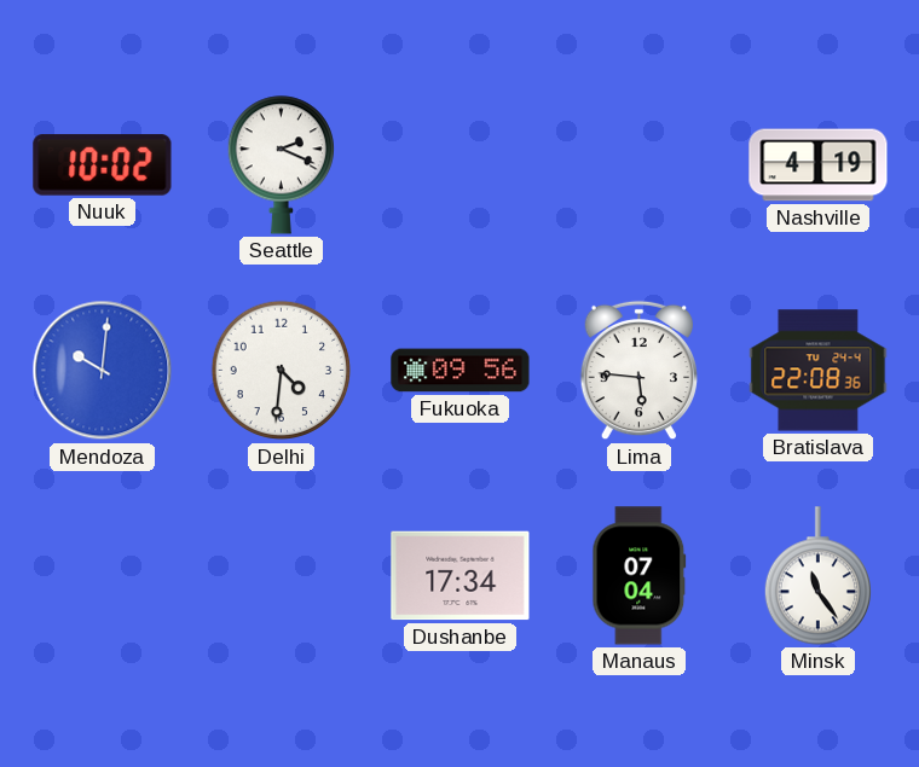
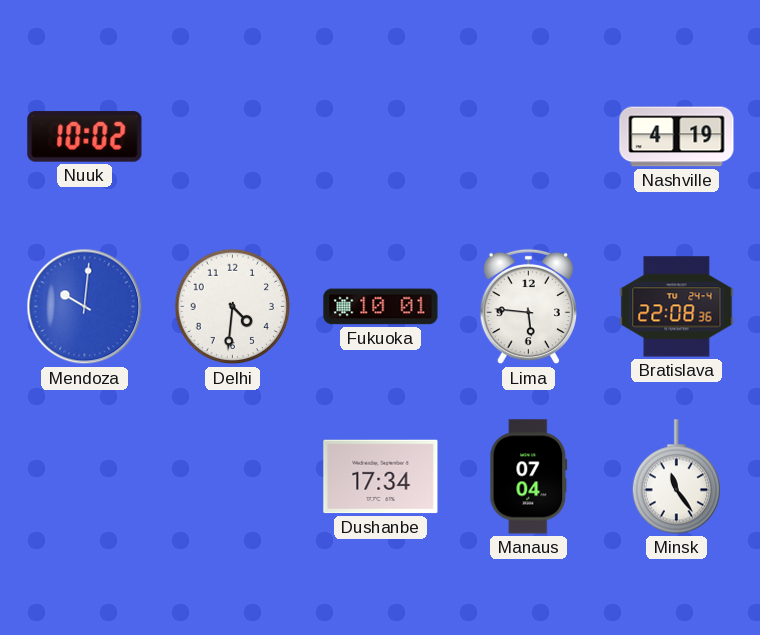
Seattle: 2:19 -> none
Fukuoka: 09:56 -> 10:01
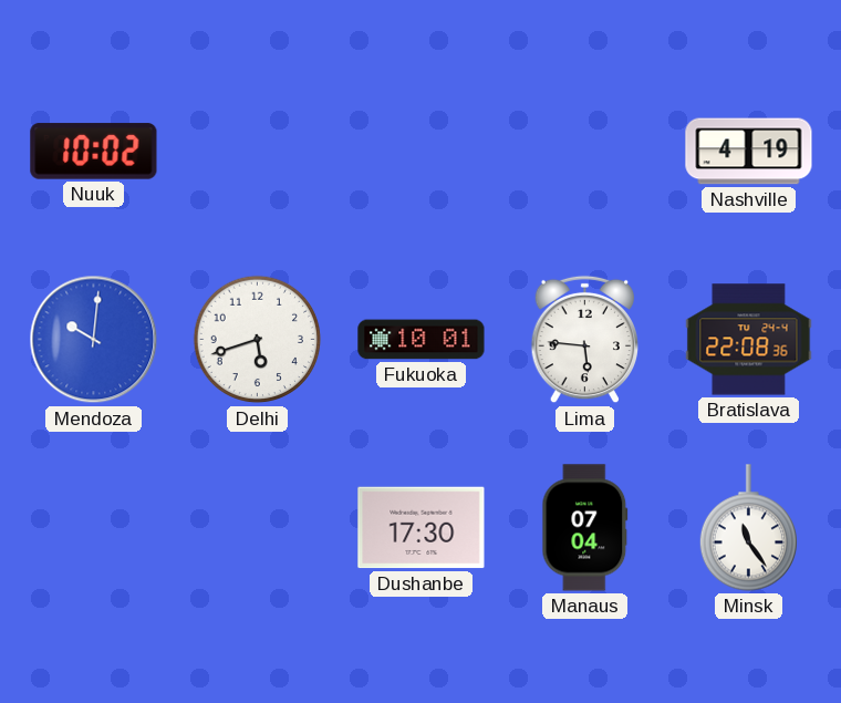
Delhi: 4:31 -> 5:42
Dushanbe: 17:34 -> 17:30
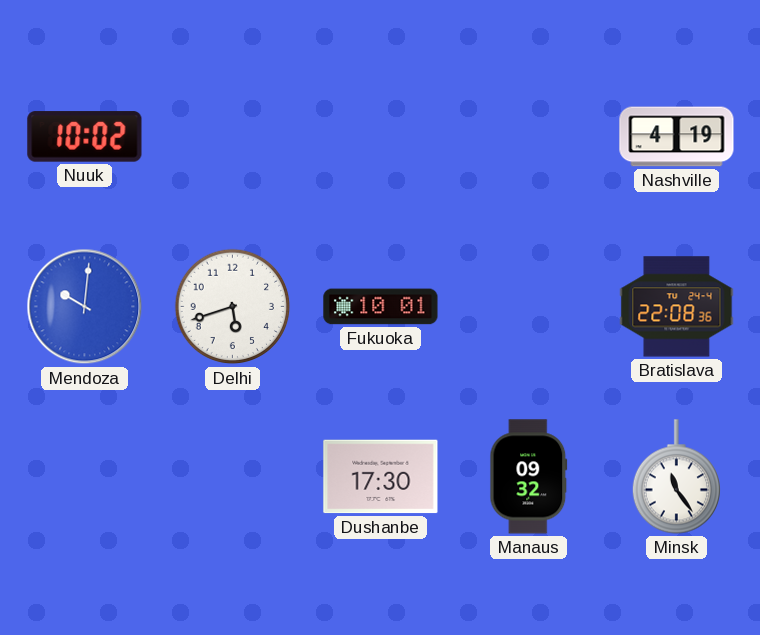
Lima: 5:46 -> none
Manaus: 07:04 -> 09:32
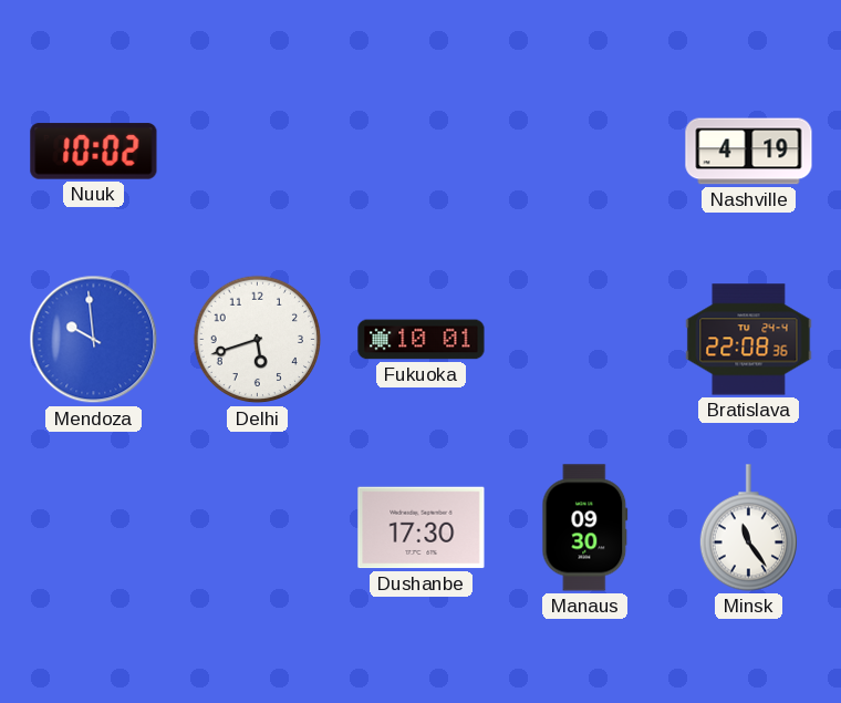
Mendoza: 10:01 -> 9:59
Manaus: 09:32 -> 09:30
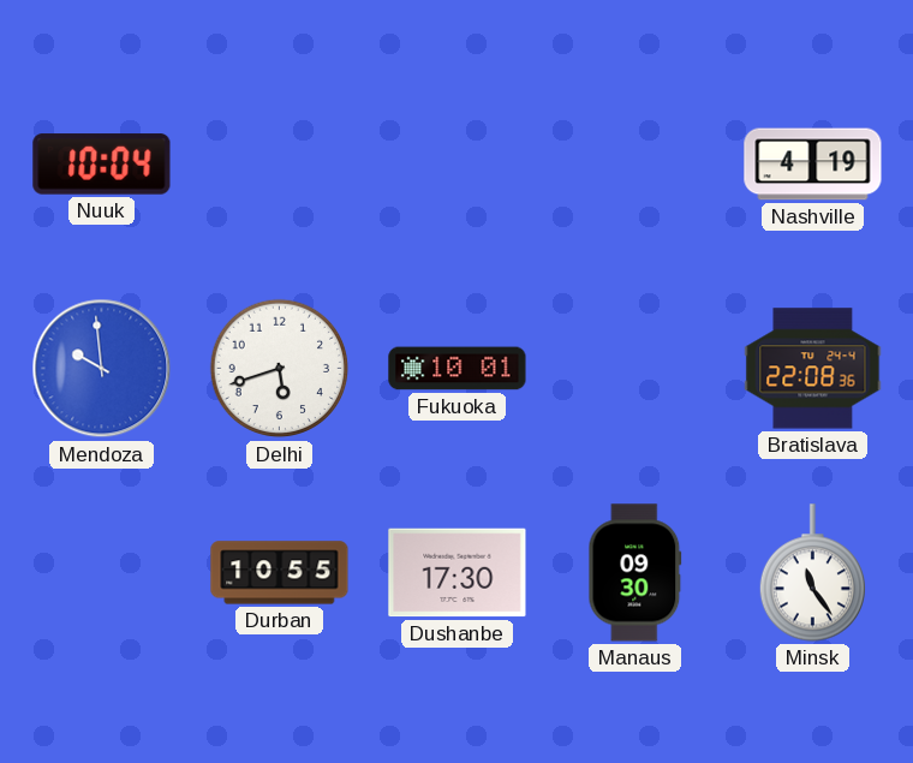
Nuuk: 10:02 -> 10:04
Durban: none -> 10:55
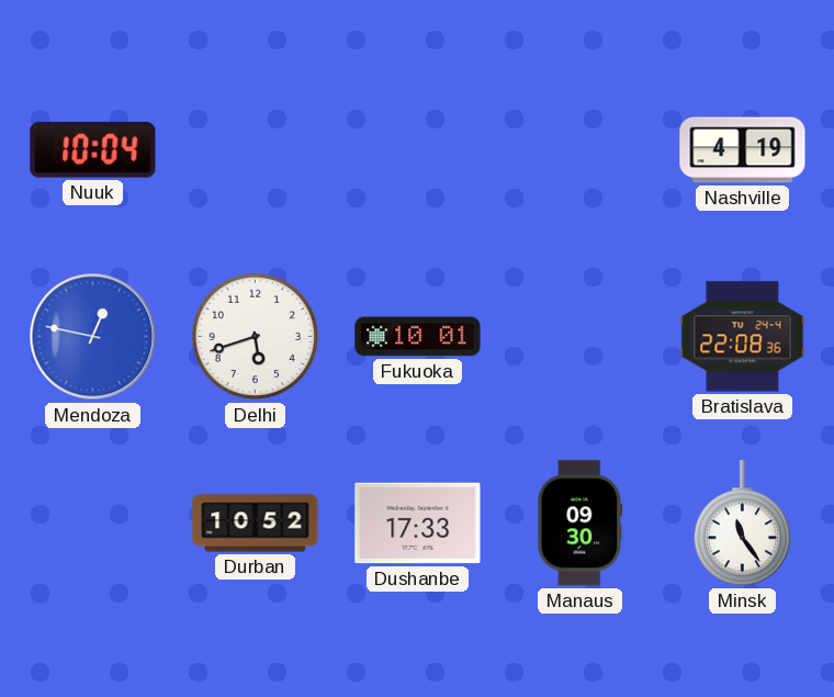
Mendoza: 9:59 -> 12:47
Durban: 10:55 -> 10:52
Dushanbe: 17:30 -> 17:33
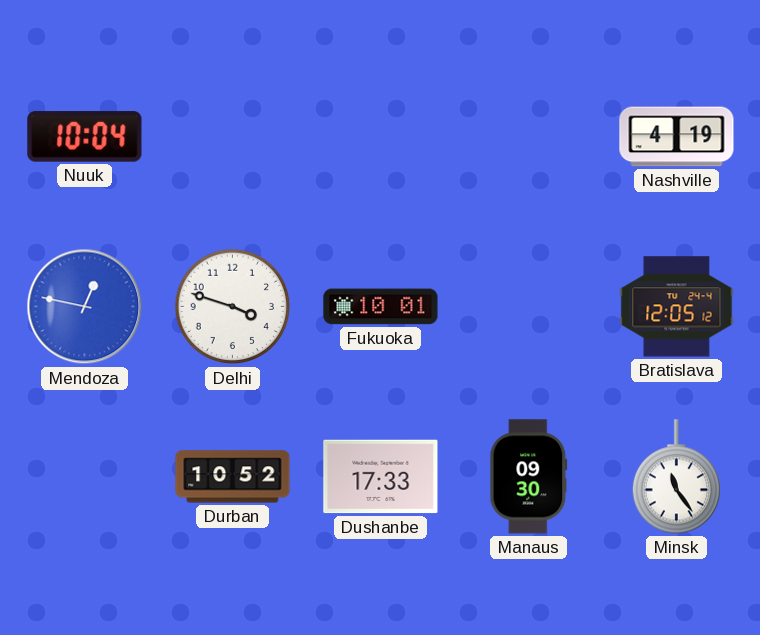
Delhi: 5:42 -> 3:48
Bratislava: 22:08 -> 12:05
